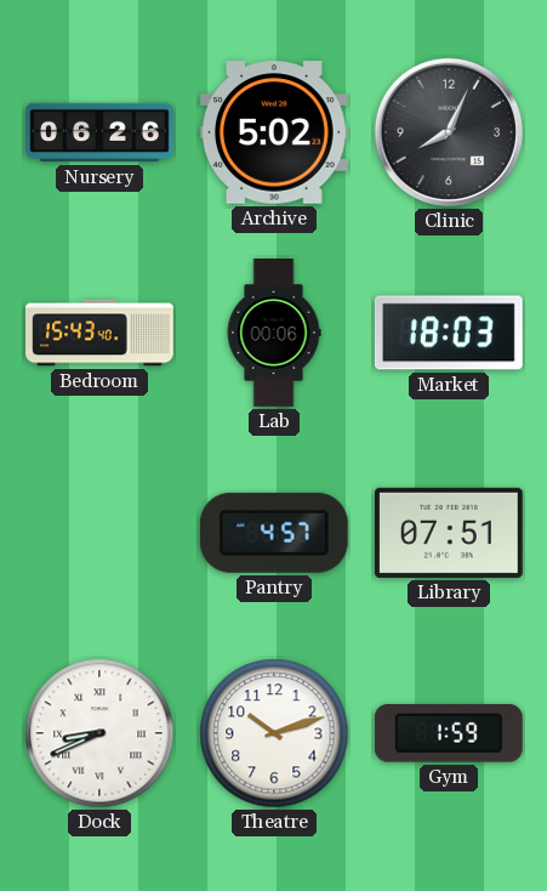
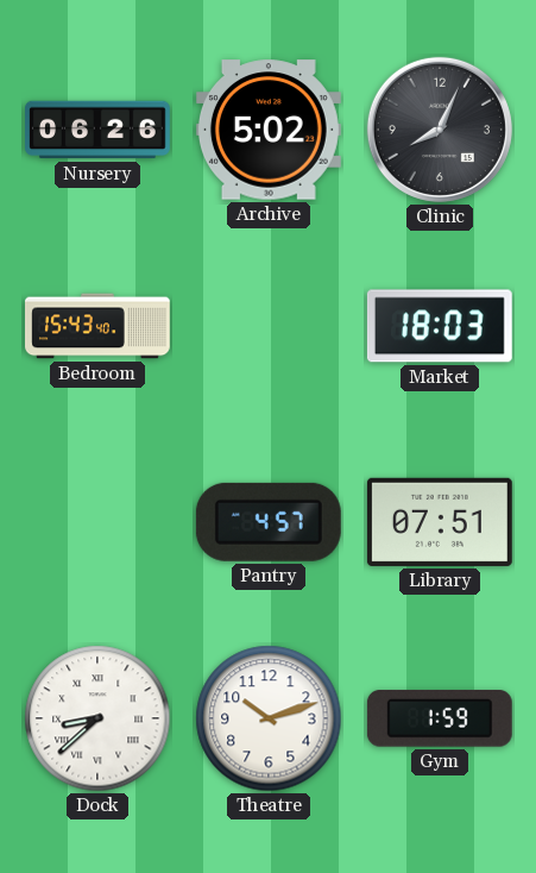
Lab: 00:06 -> none
Dock: 8:41 -> 8:38
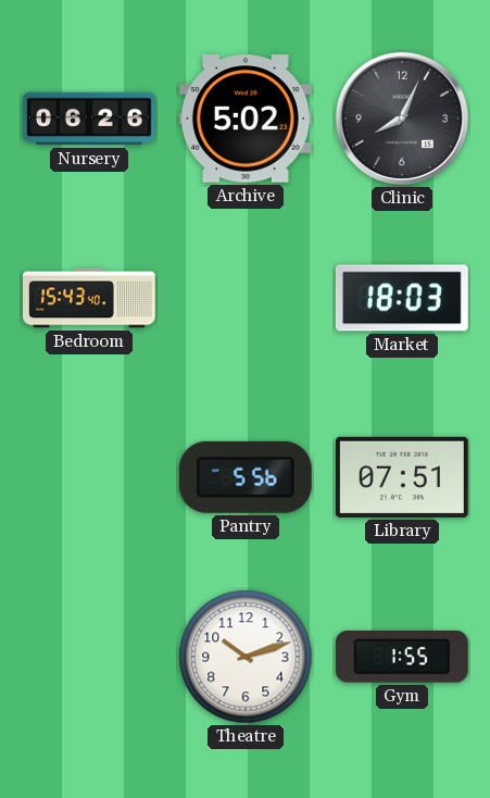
Pantry: 4:57 -> 5:56
Dock: 8:38 -> none
Gym: 1:59 -> 1:55
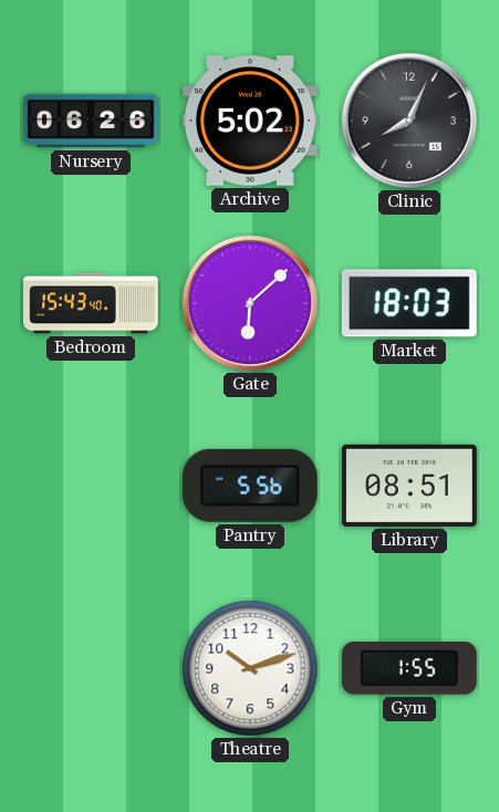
Gate: none -> 6:08
Library: 07:51 -> 08:51
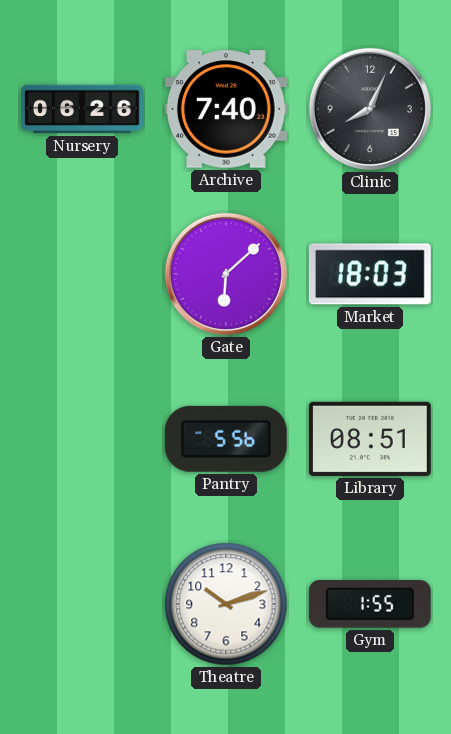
Archive: 5:02 -> 7:40
Bedroom: 15:43 -> none
